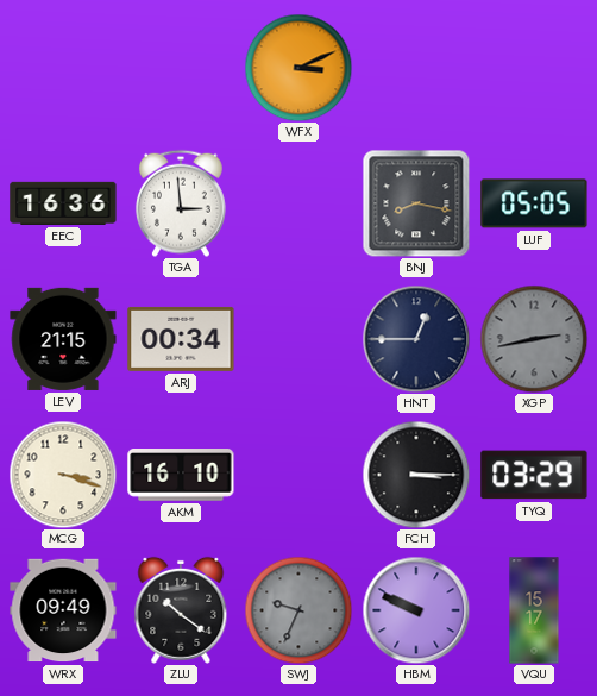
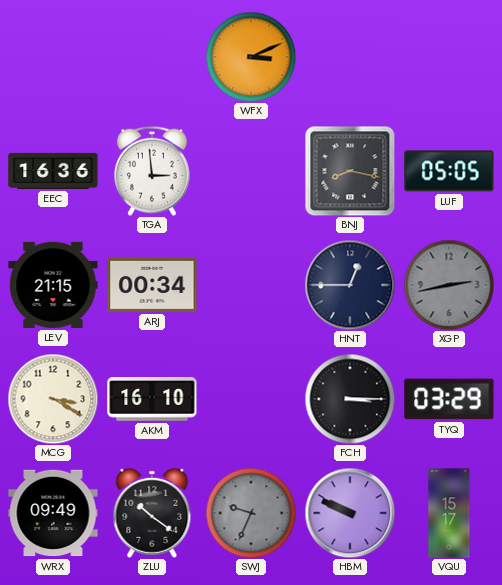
MCG: 3:18 -> 3:20
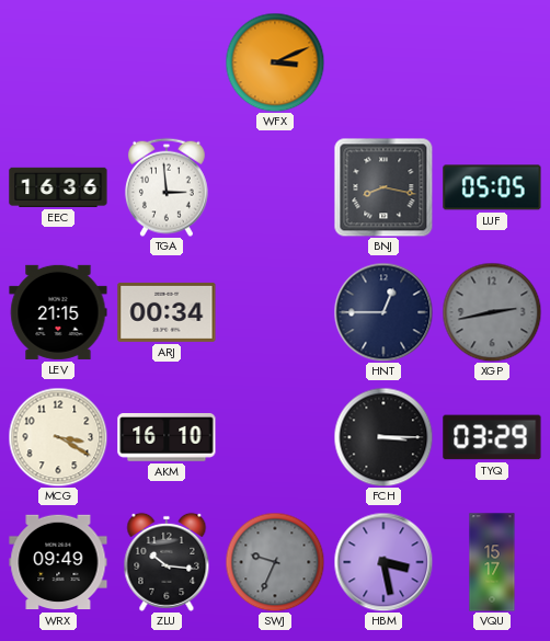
ZLU: 10:21 -> 10:16
HBM: 9:49 -> 3:28
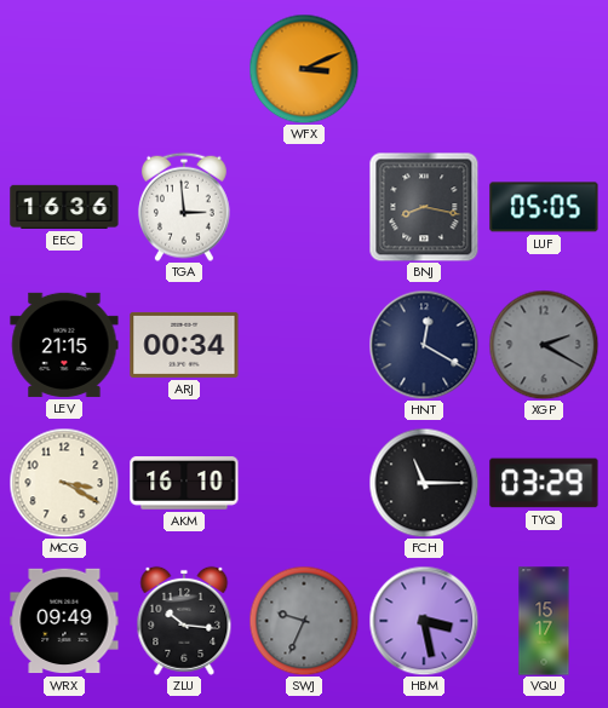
HNT: 12:45 -> 12:20
XGP: 2:43 -> 2:20
FCH: 3:15 -> 11:15
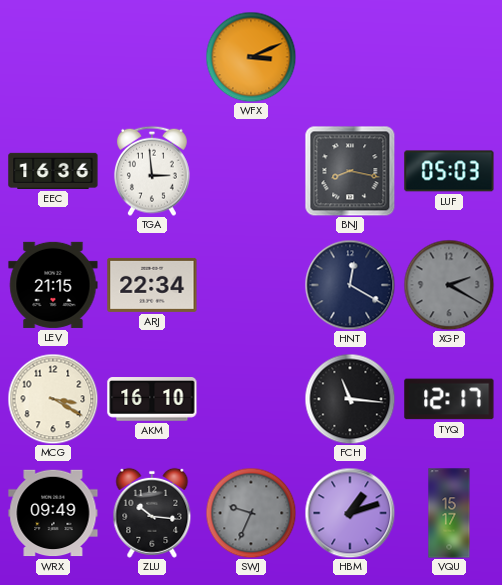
LUF: 05:05 -> 05:03
ARJ: 00:34 -> 22:34
FCH: 11:15 -> 11:16
TYQ: 03:29 -> 12:17
HBM: 3:28 -> 1:12
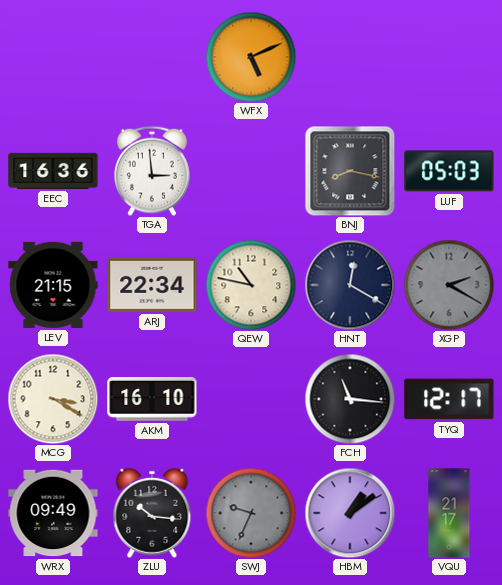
WFX: 3:11 -> 5:11
QEW: none -> 10:47
HBM: 1:12 -> 1:09
VQU: 15:17 -> 21:17
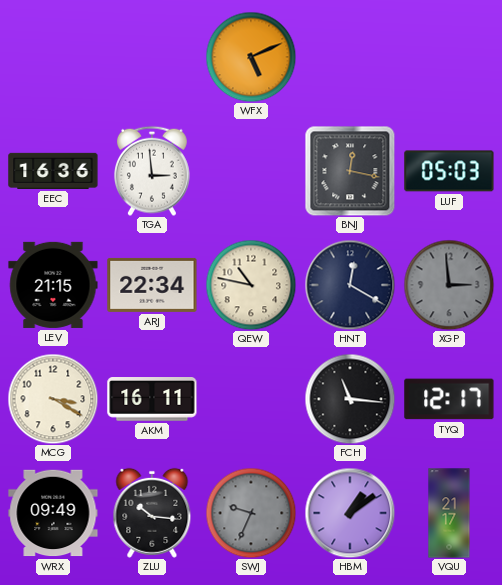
BNJ: 8:17 -> 12:17
XGP: 2:20 -> 2:59
AKM: 16:10 -> 16:11
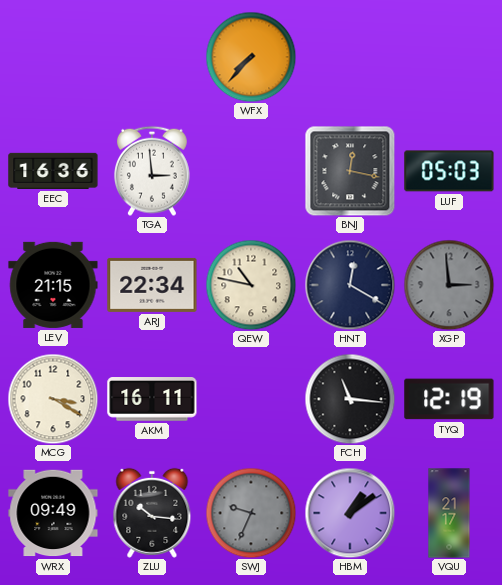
WFX: 5:11 -> 7:37
TYQ: 12:17 -> 12:19
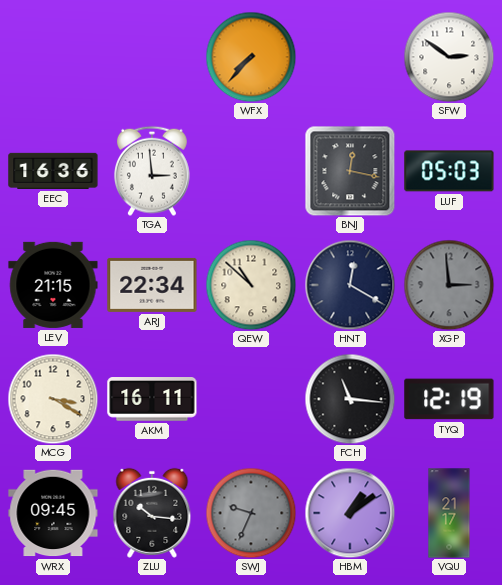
SFW: none -> 2:51
QEW: 10:47 -> 10:52
WRX: 09:49 -> 09:45
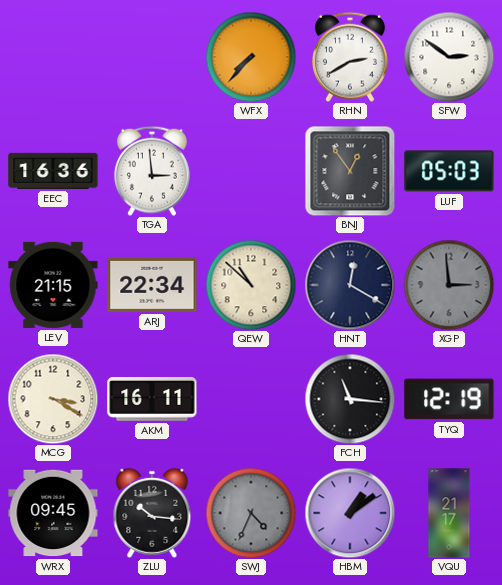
RHN: none -> 2:40
BNJ: 12:17 -> 12:54
SWJ: 9:34 -> 4:34
